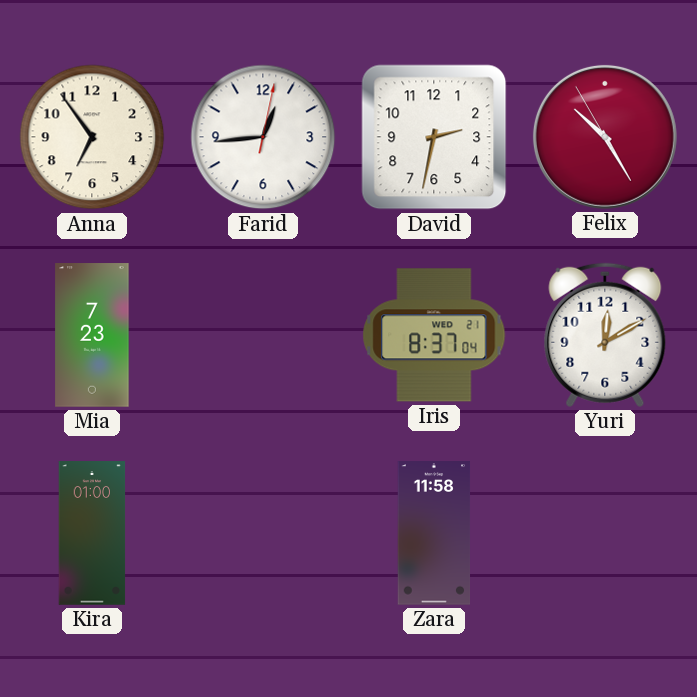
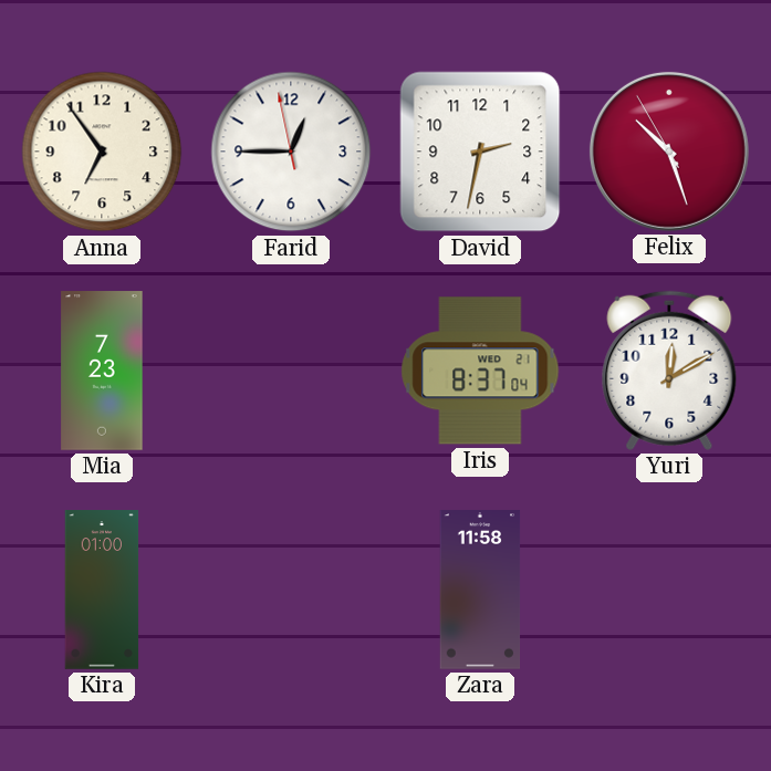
Farid: 12:44:02 -> 12:44:58
Felix: 10:24 -> 10:26
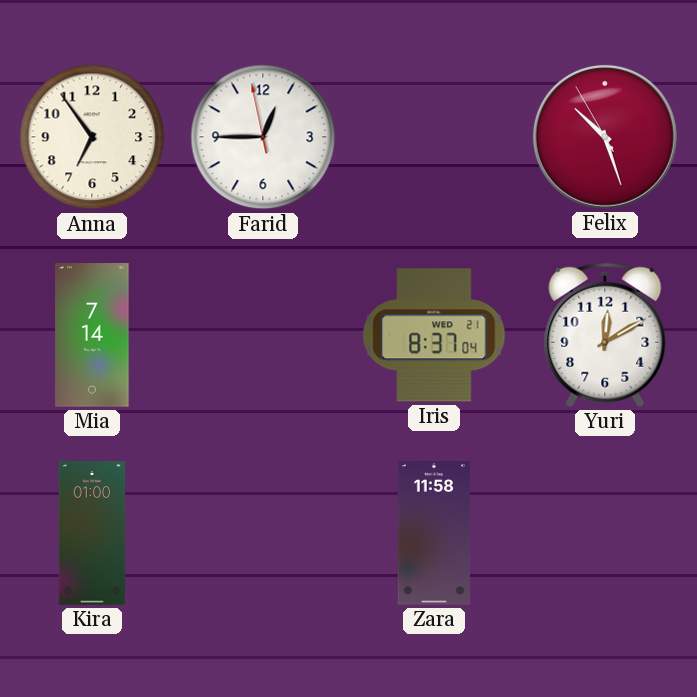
David: 2:32 -> none
Mia: 7:23 -> 7:14
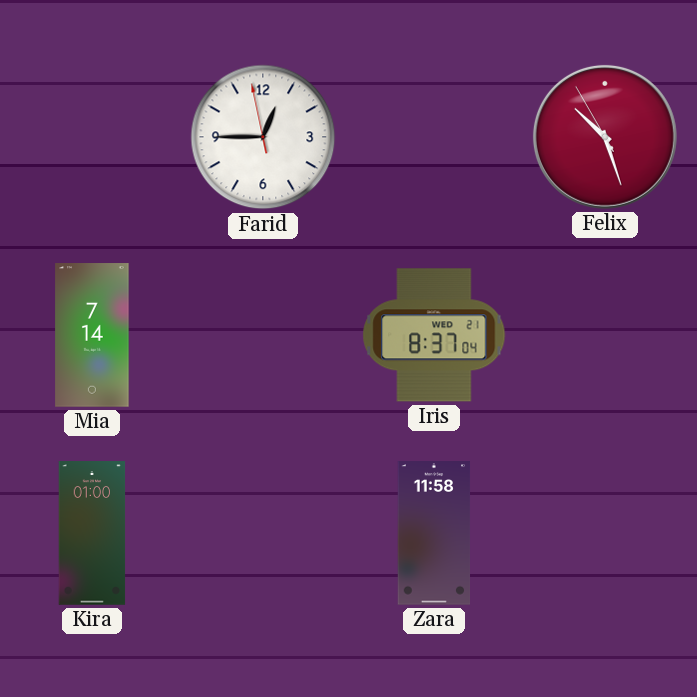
Anna: 6:54 -> none
Yuri: 12:10 -> none
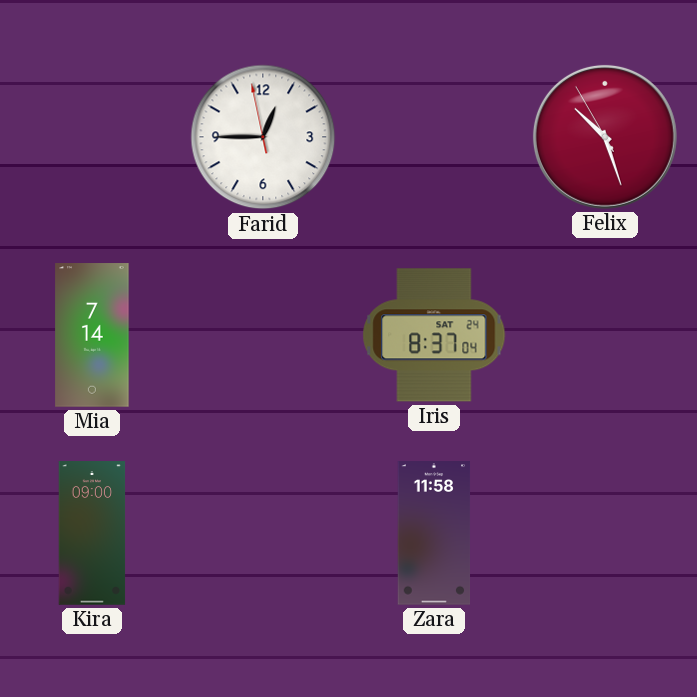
Iris date: WED 21 -> SAT 24
Kira: 01:00 -> 09:00
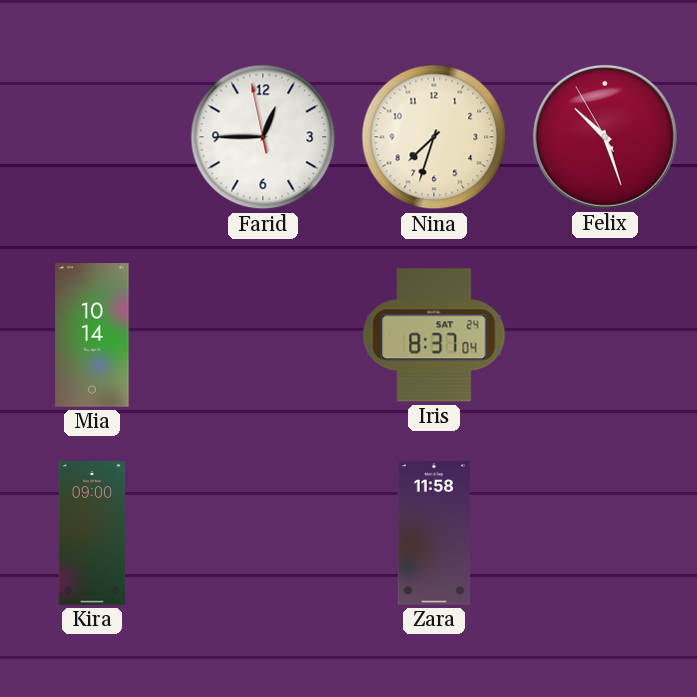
Nina: none -> 7:33
Mia: 7:14 -> 10:14
